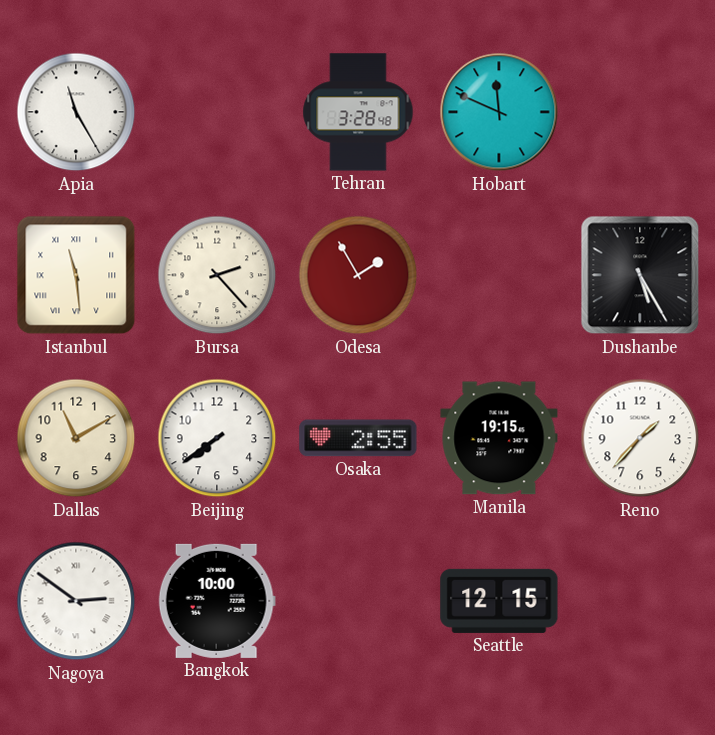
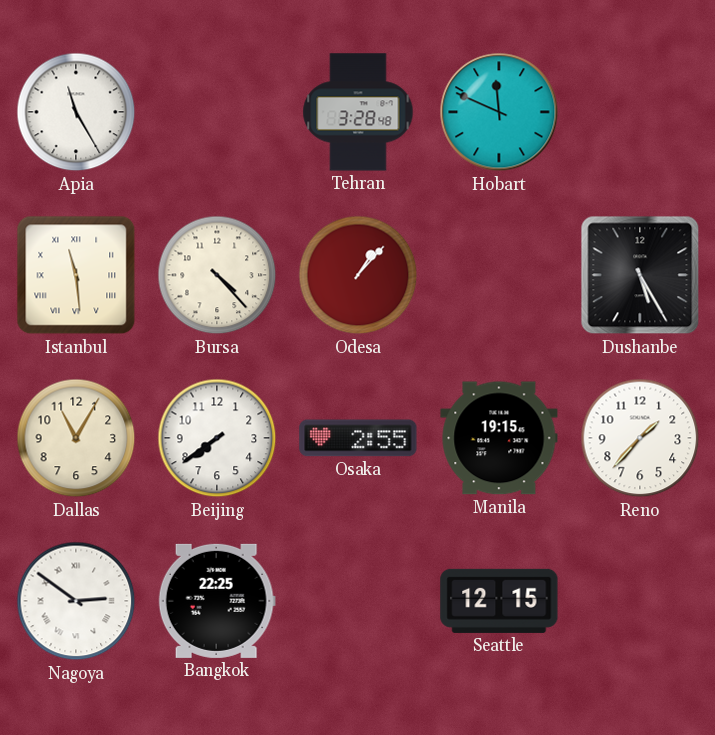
Bursa: 2:23 -> 4:23
Odesa: 1:55 -> 1:07
Dallas: 11:10 -> 11:05
Bangkok: 10:00 -> 22:25
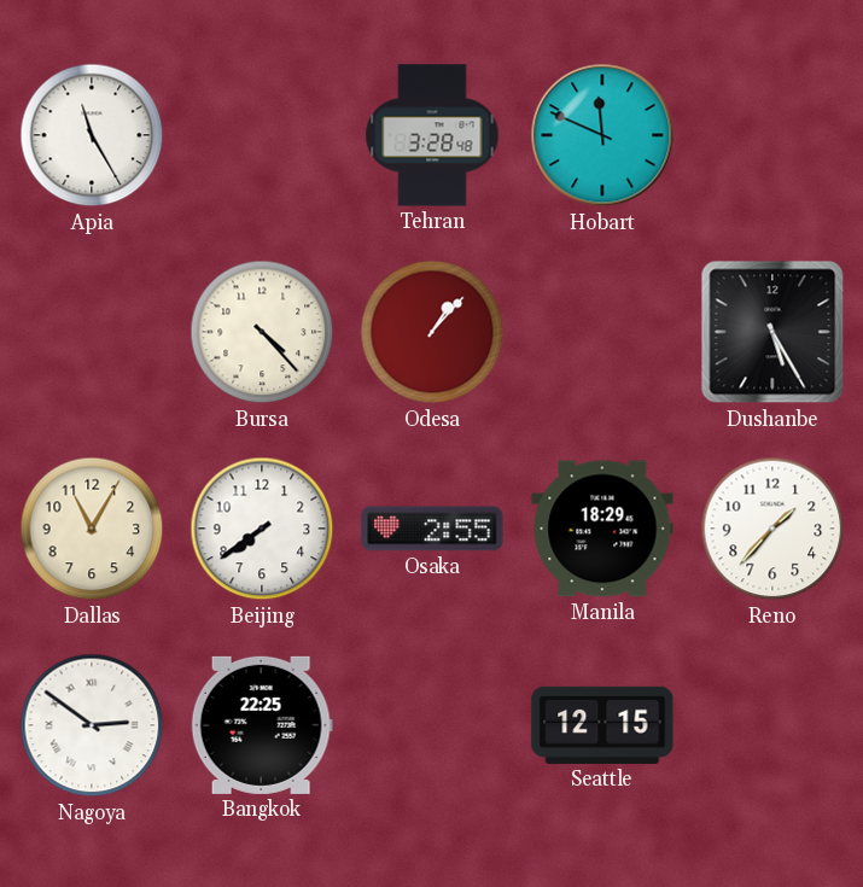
Istanbul: 11:29 -> none
Manila: 19:15 -> 18:29
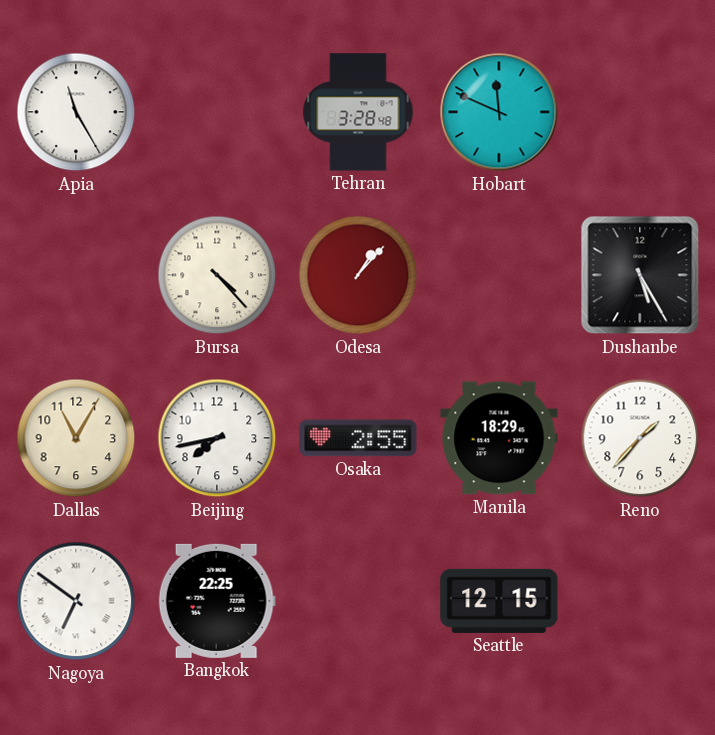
Beijing: 7:39 -> 7:43
Nagoya: 2:51 -> 6:51
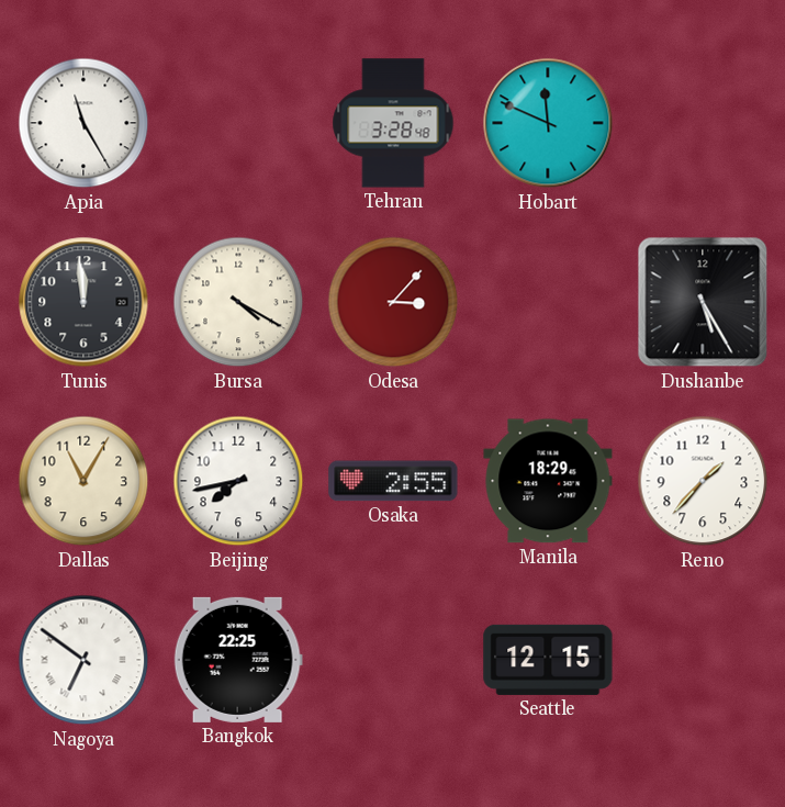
Tunis: none -> 11:59
Bursa: 4:23 -> 4:20
Odesa: 1:07 -> 3:07
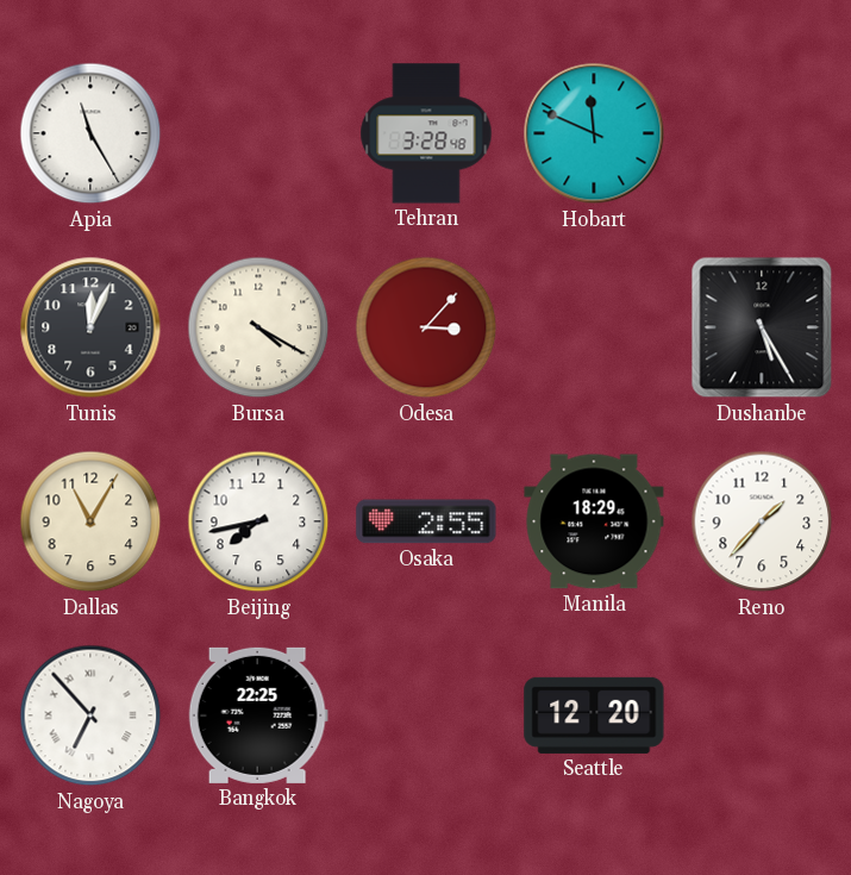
Tunis: 11:59 -> 12:04
Nagoya: 6:51 -> 6:53
Seattle: 12:15 -> 12:20
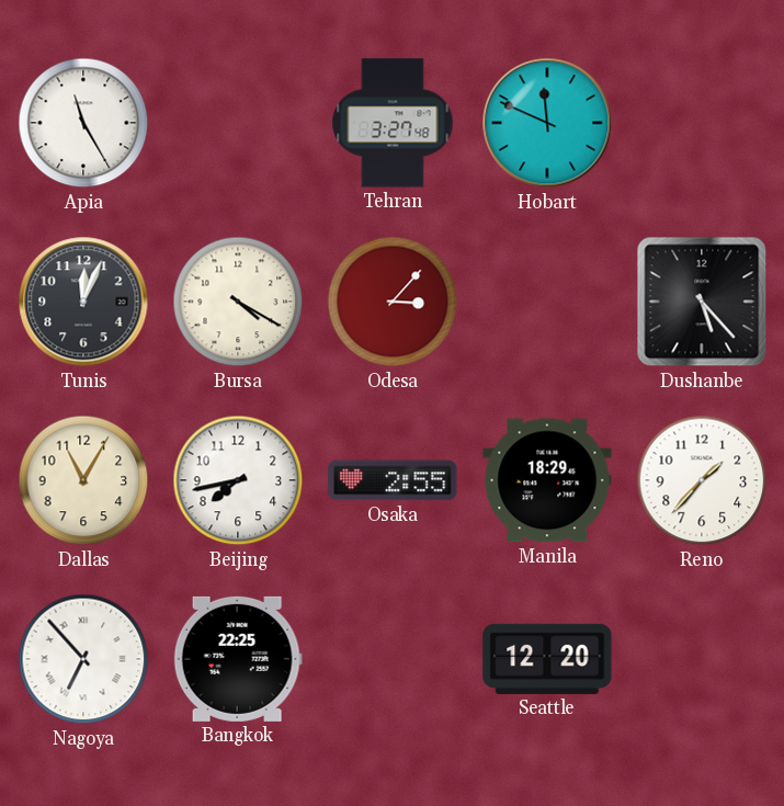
Tehran: 3:28 -> 3:27
Dushanbe: 5:25 -> 5:23
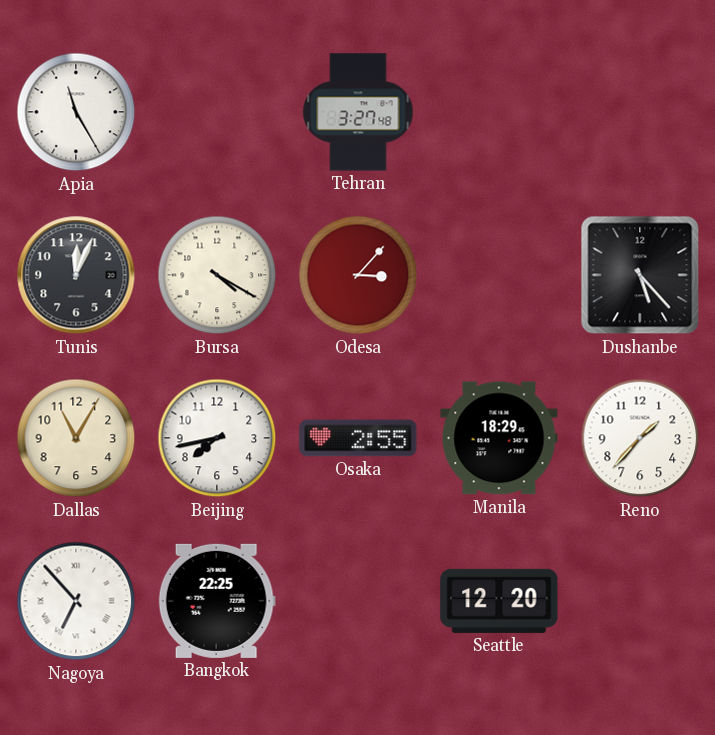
Hobart: 11:49 -> none
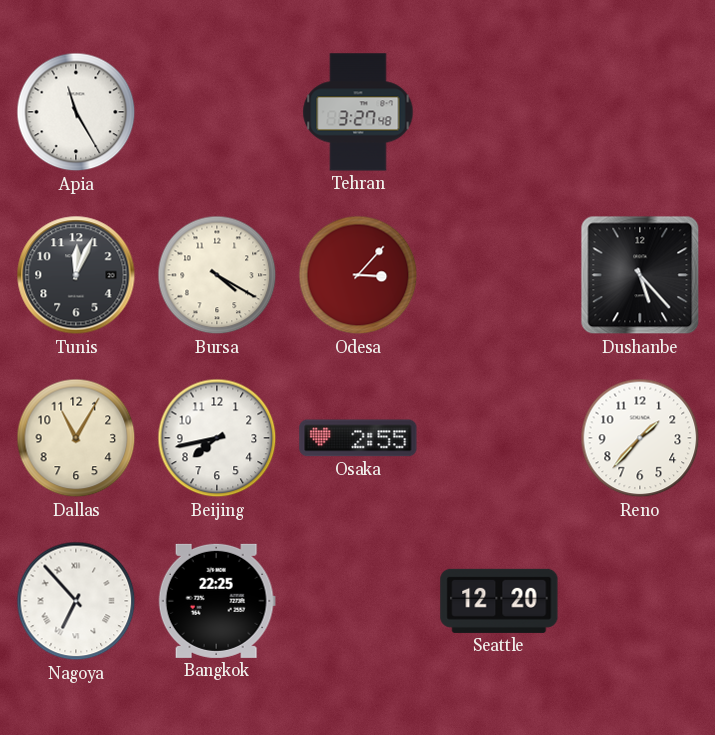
Manila: 18:29 -> none
